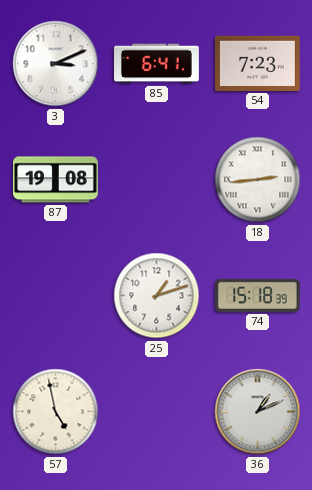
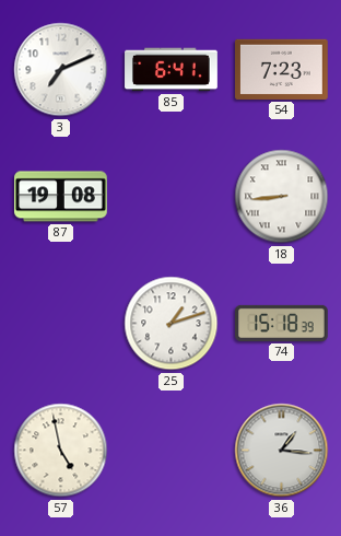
3: 3:11 -> 7:11
18: 2:44 -> 8:44
36: 1:11 -> 1:16
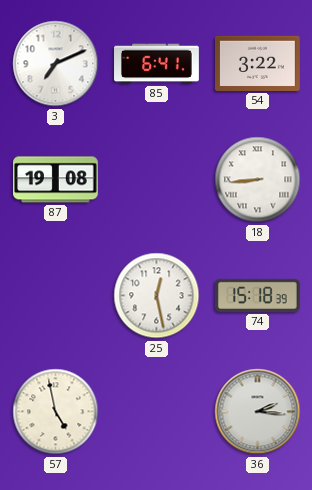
54: 7:23 -> 3:22
25: 1:12 -> 12:28
36: 1:16 -> 2:16
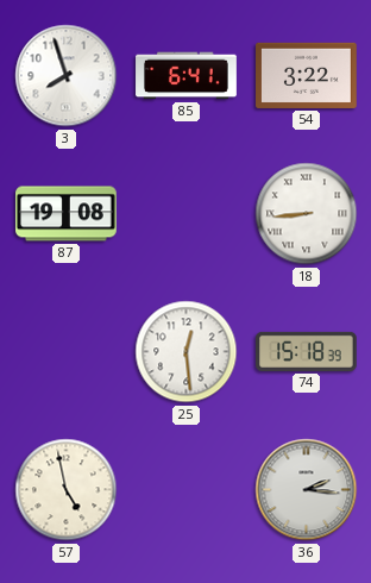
3: 7:11 -> 7:57
25: 12:28 -> 12:29
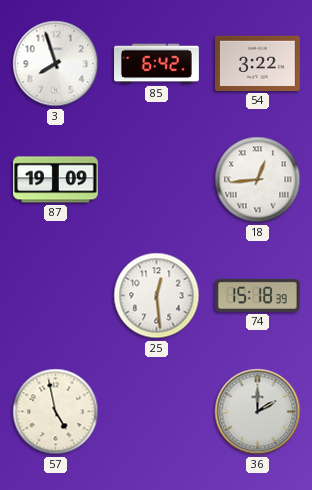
85: 6:41 -> 6:42
87: 19:08 -> 19:09
18: 8:44 -> 12:44
36: 2:16 -> 2:00
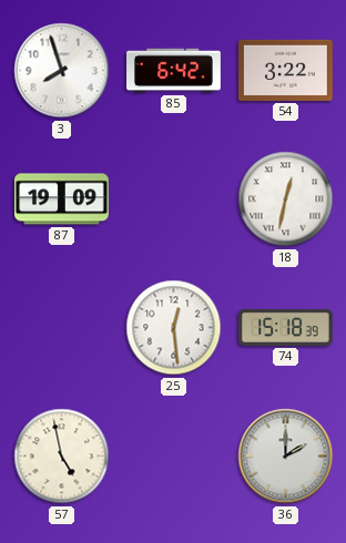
18: 12:44 -> 12:32
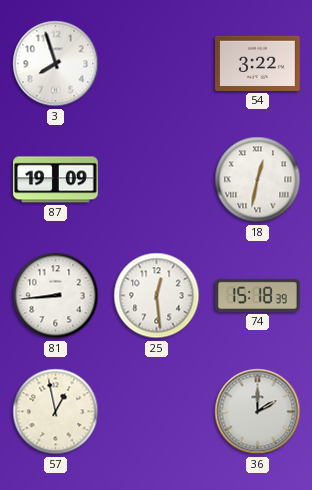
85: 6:42 -> none
81: none -> 8:44
57: 4:58 -> 12:58
